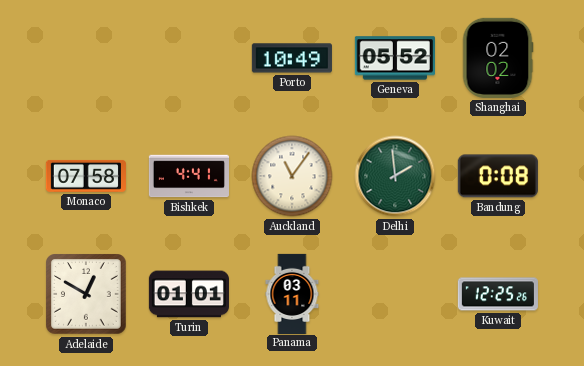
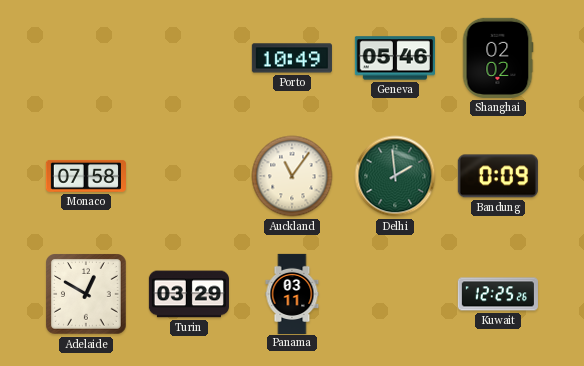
Geneva: 05:52 -> 05:46
Bishkek: 4:41 -> none
Bandung: 0:08 -> 0:09
Turin: 01:01 -> 03:29
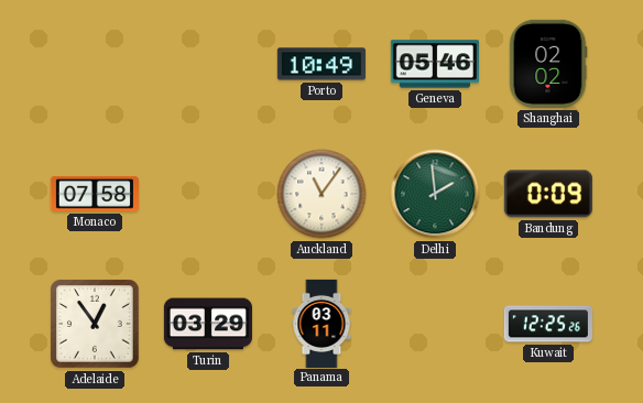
Adelaide: 12:50 -> 12:54
